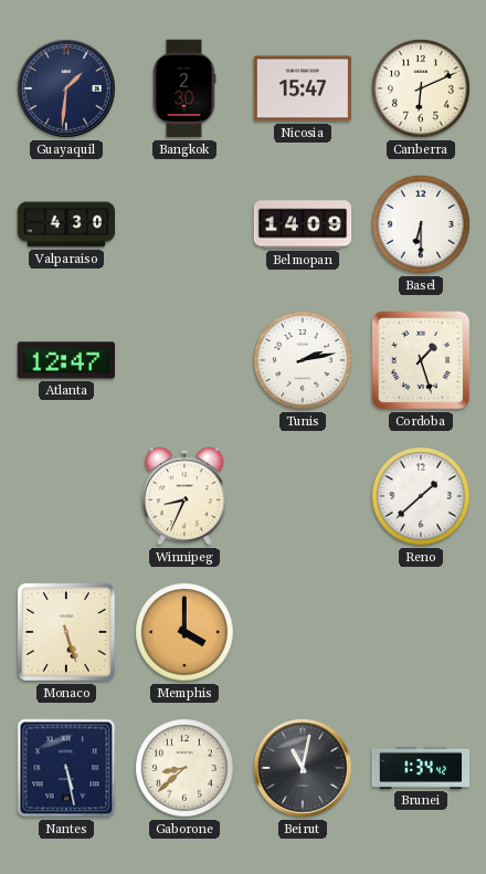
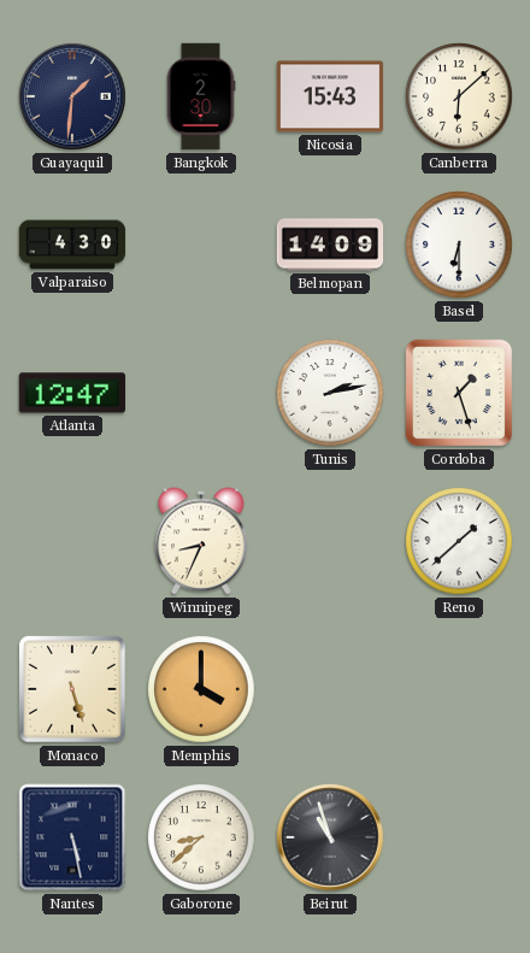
Nicosia: 15:47 -> 15:43
Canberra: 6:11 -> 6:08
Beirut: 11:02 -> 10:57
Brunei: 1:34 -> none
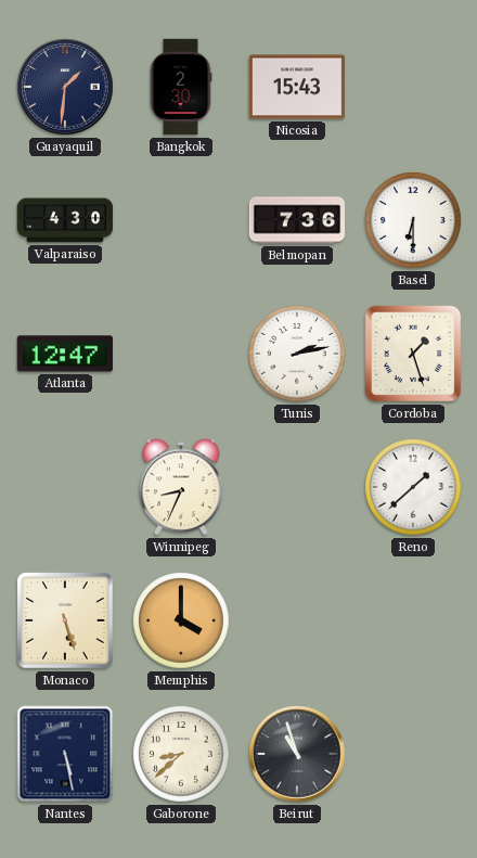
Canberra: 6:08 -> none
Belmopan: 14:09 -> 7:36
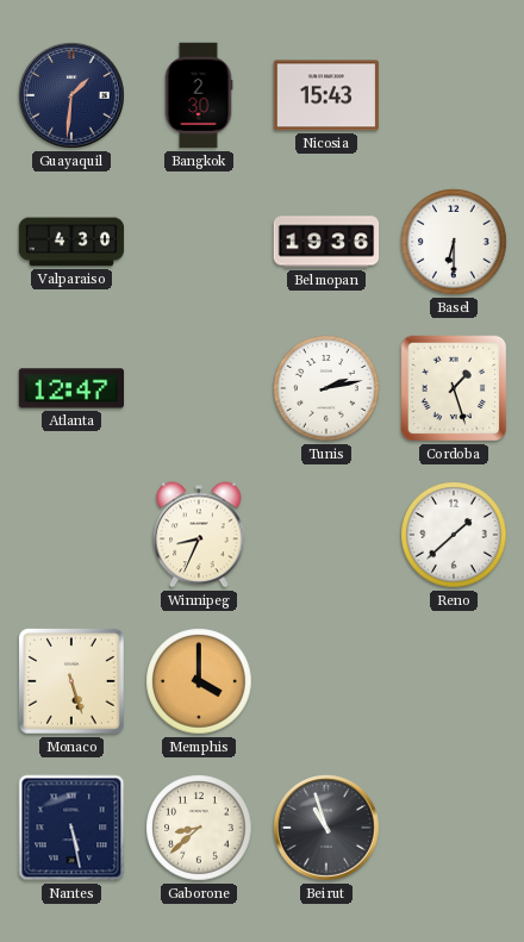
Belmopan: 7:36 -> 19:36
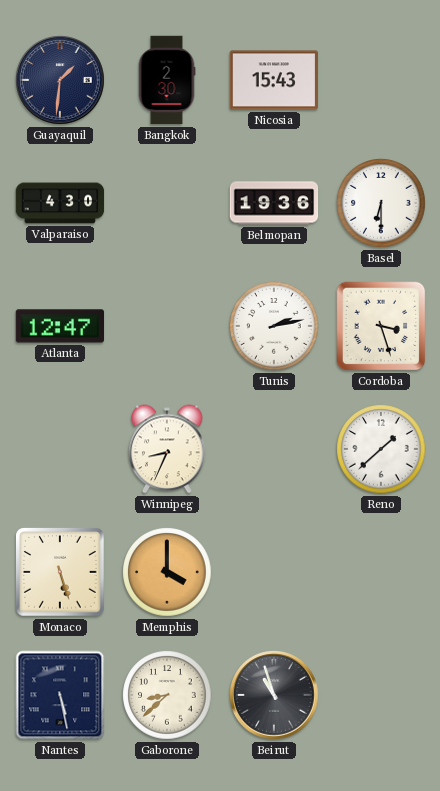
Cordoba: 1:27 -> 3:27
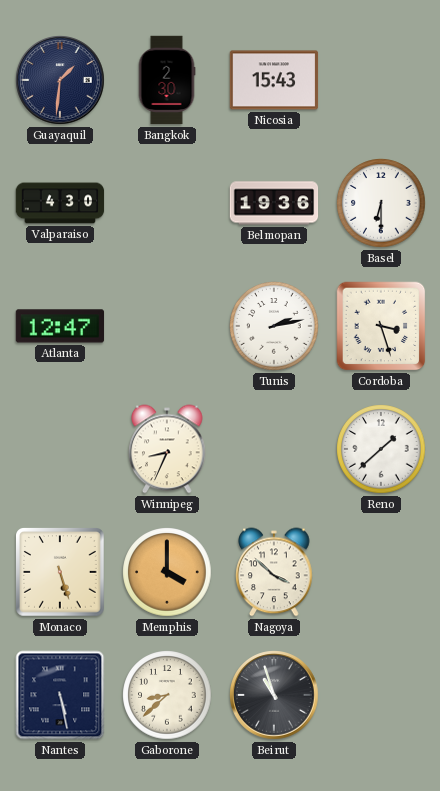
Nagoya: none -> 3:52
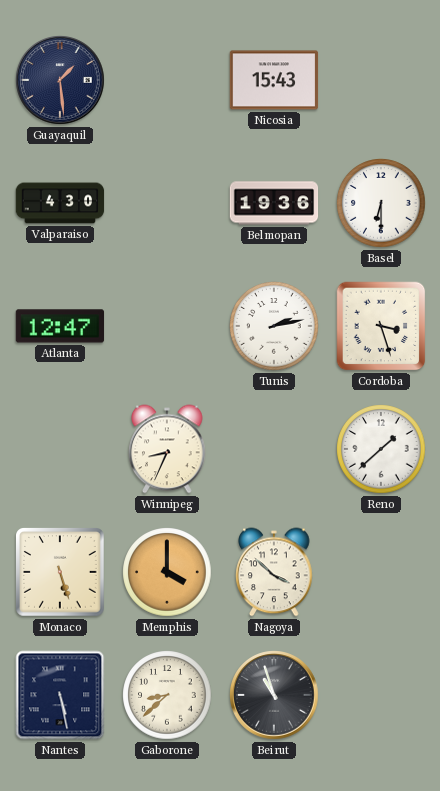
Guayaquil: 1:31 -> 1:29
Bangkok: 2:30 -> none
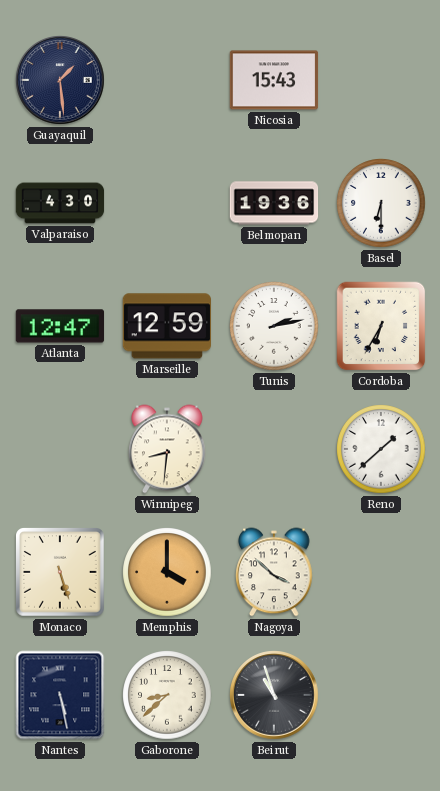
Marseille: none -> 12:59
Cordoba: 3:27 -> 6:35
Winnipeg: 8:34 -> 8:31
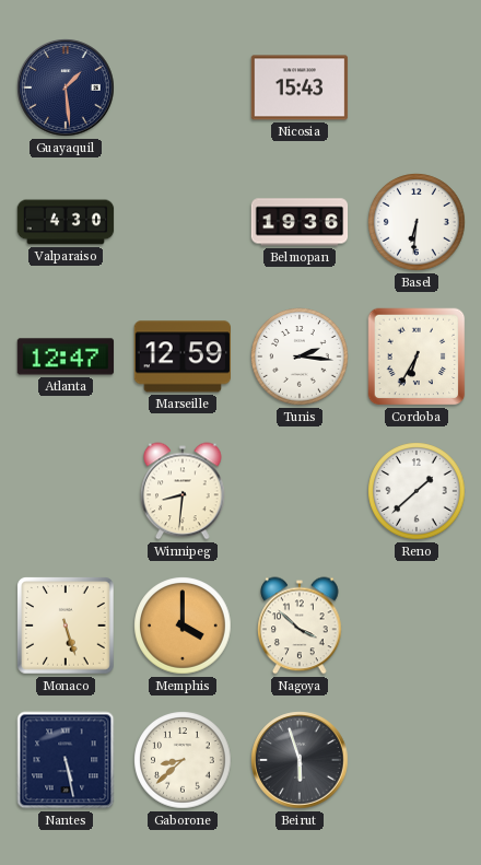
Basel: 6:30 -> 6:31
Tunis: 2:13 -> 2:16
Beirut: 10:57 -> 5:57
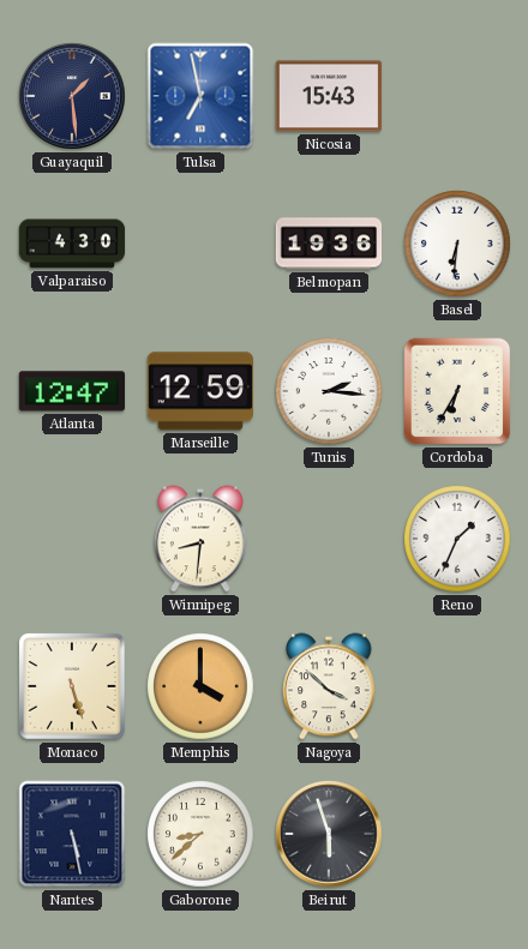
Tulsa: none -> 6:58
Reno: 1:38 -> 1:34
